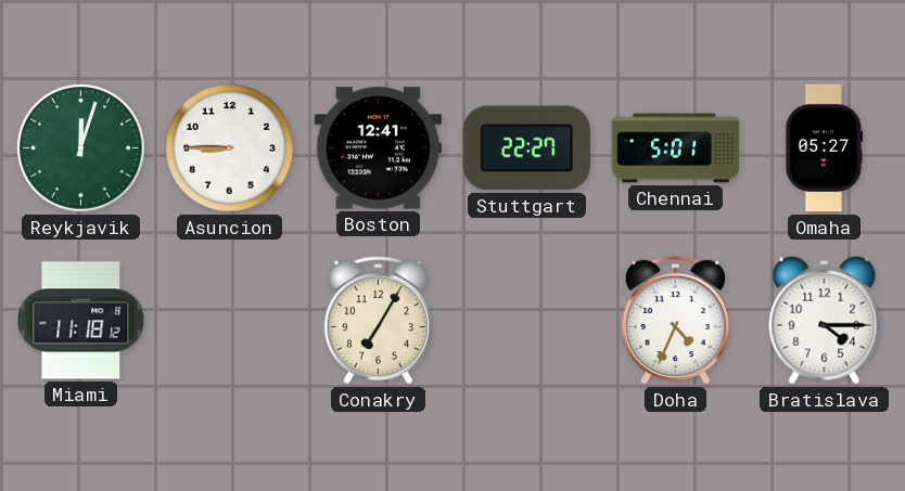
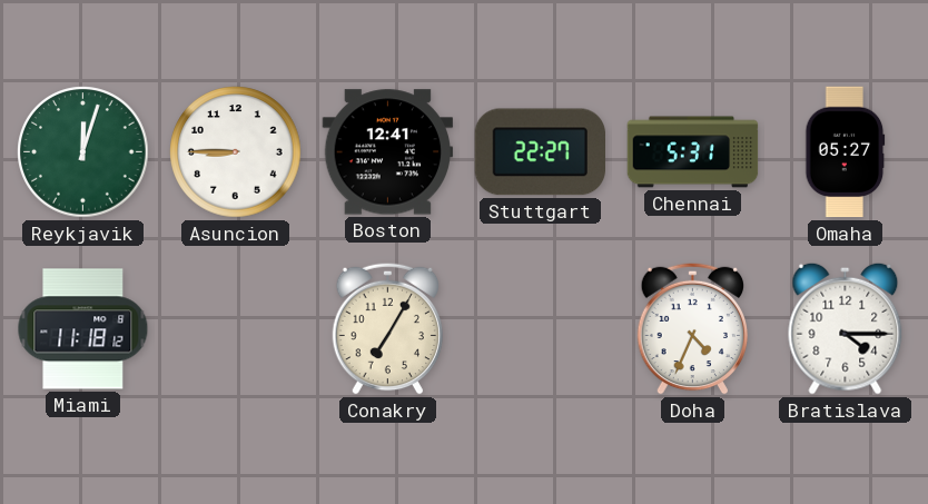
Chennai: 5:01 -> 5:31
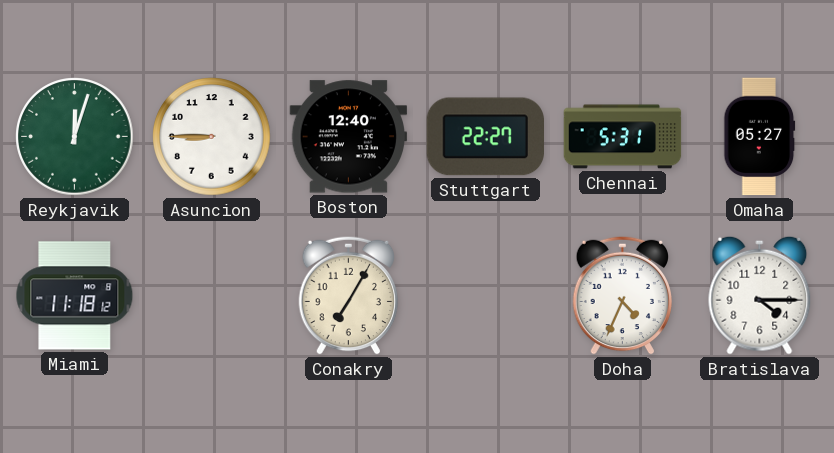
Boston: 12:41 -> 12:40
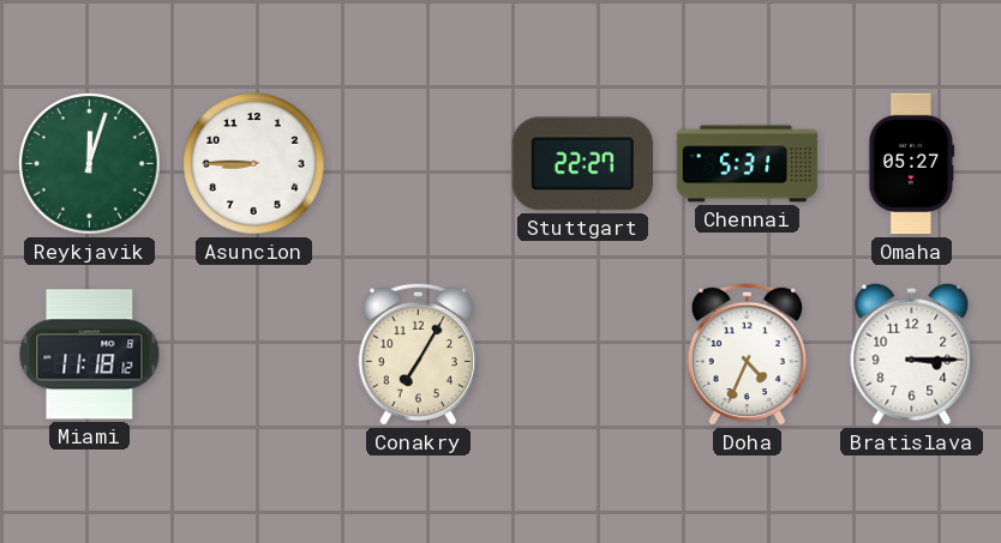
Boston: 12:40 -> none
Bratislava: 4:15 -> 3:15
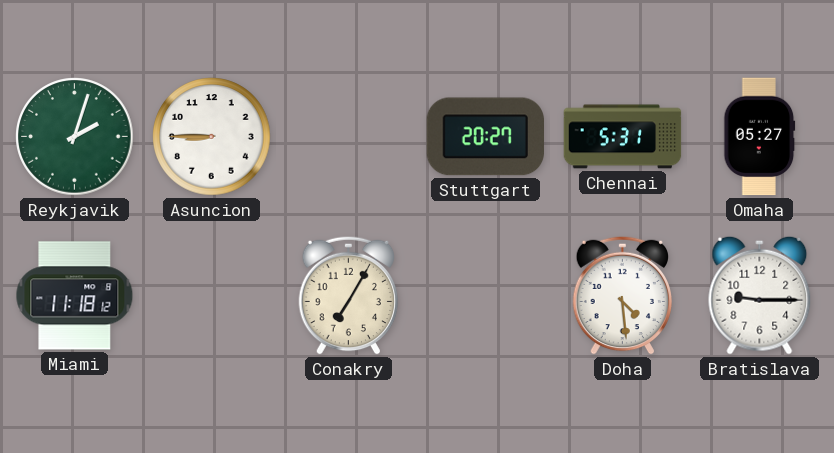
Reykjavik: 12:03 -> 2:03
Stuttgart: 22:27 -> 20:27
Doha: 4:34 -> 4:29
Bratislava: 3:15 -> 9:15
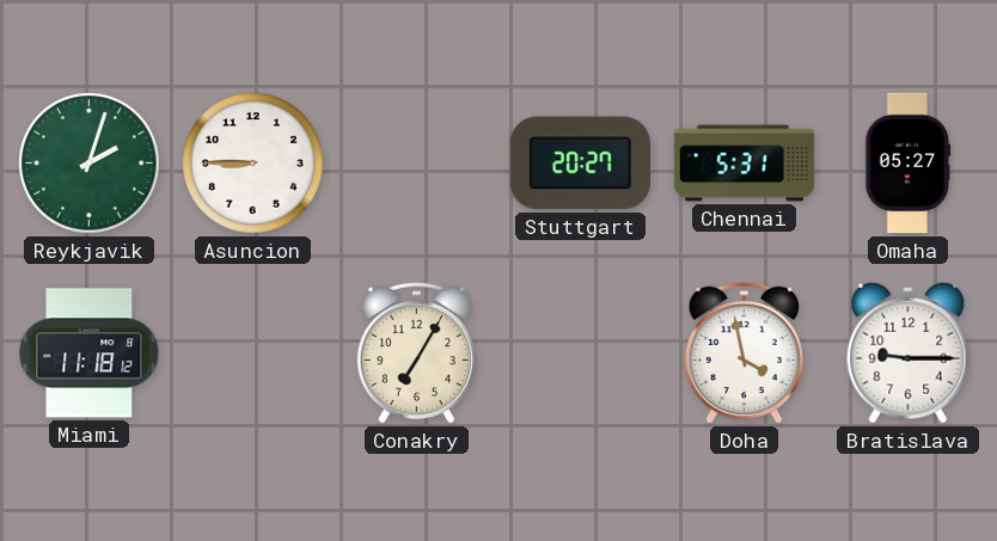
Doha: 4:29 -> 3:58
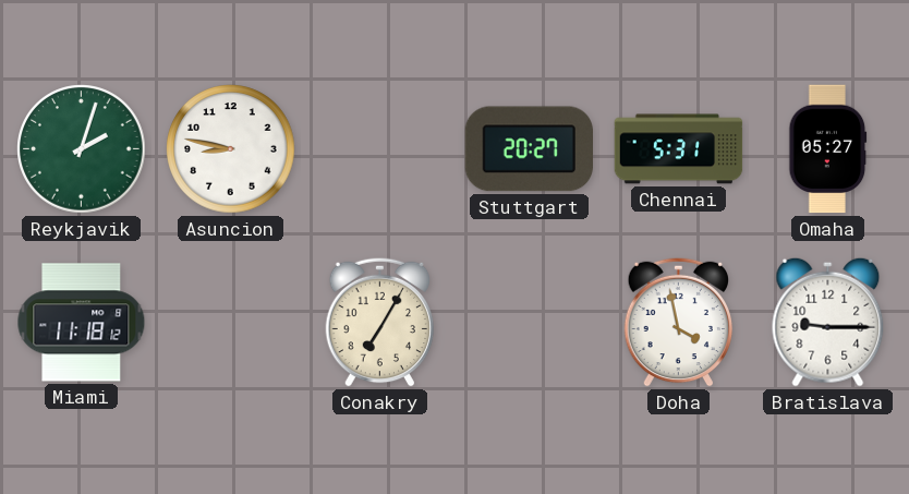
Asuncion: 8:45 -> 8:47
